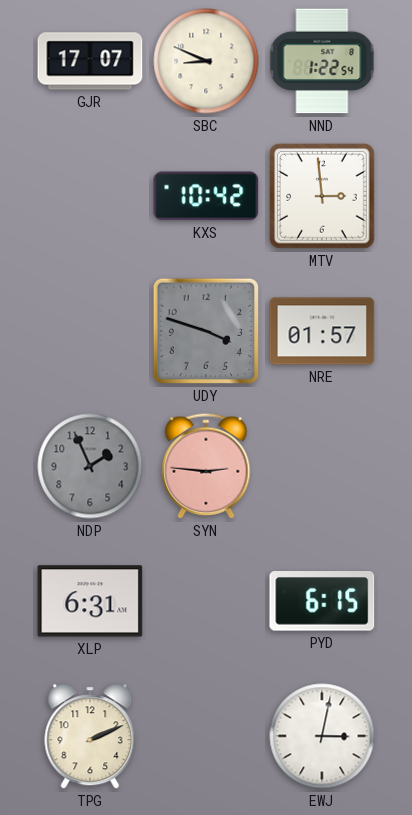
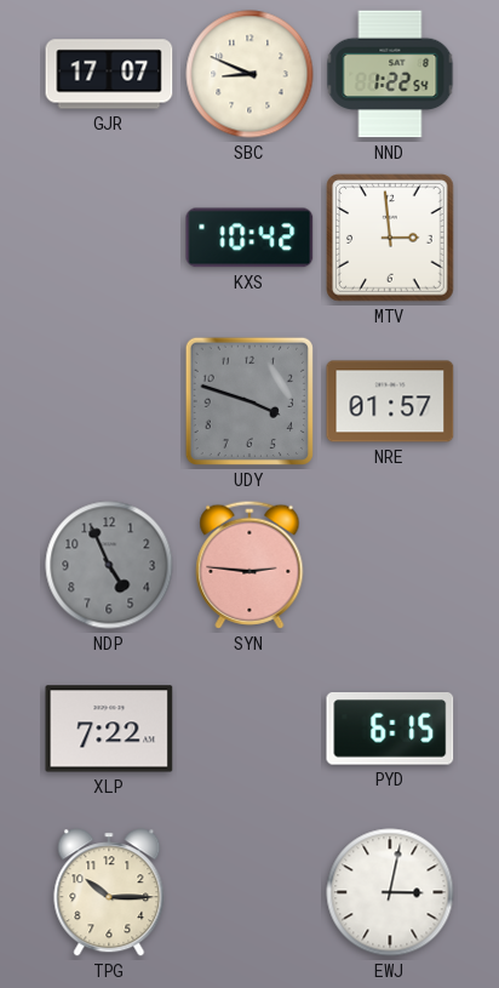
NDP: 1:56 -> 4:56
XLP: 6:31 -> 7:22
TPG: 2:11 -> 10:15
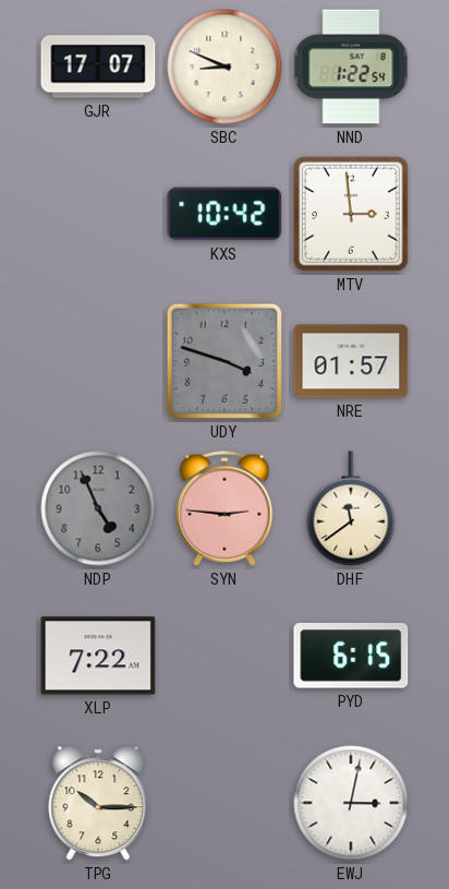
DHF: none -> 11:39
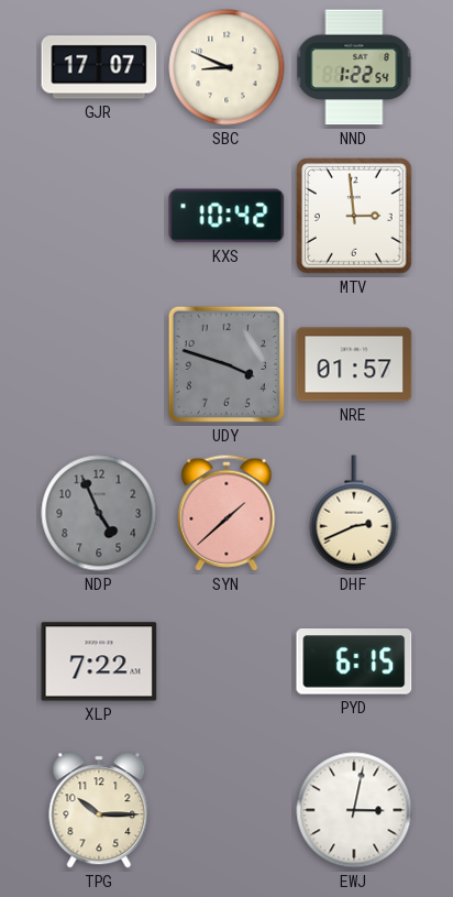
SYN: 2:46 -> 1:38
DHF: 11:39 -> 2:41
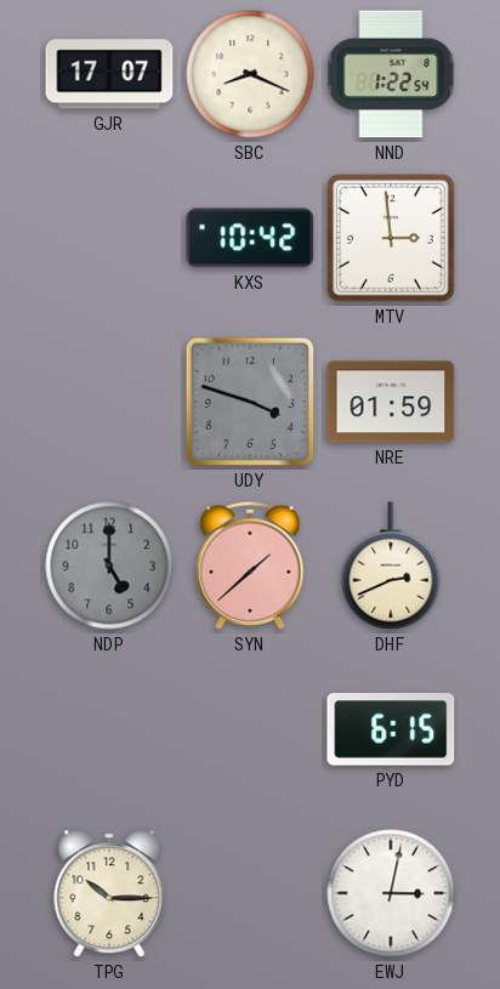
SBC: 8:49 -> 8:19
NRE: 01:57 -> 01:59
NDP: 4:56 -> 5:00
XLP: 7:22 -> none
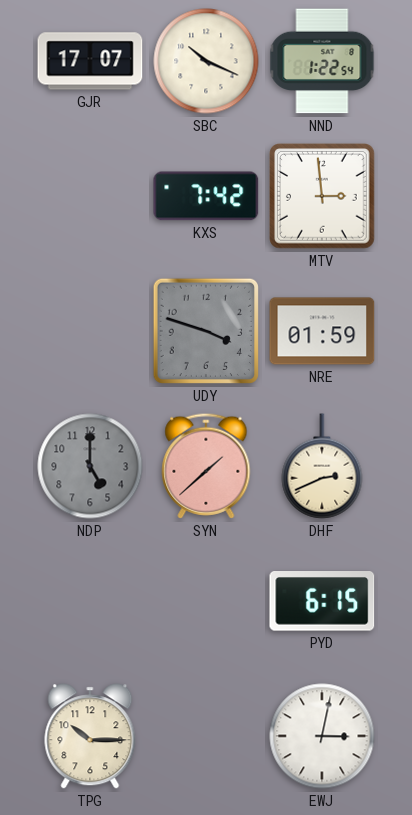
SBC: 8:19 -> 10:19
KXS: 10:42 -> 7:42
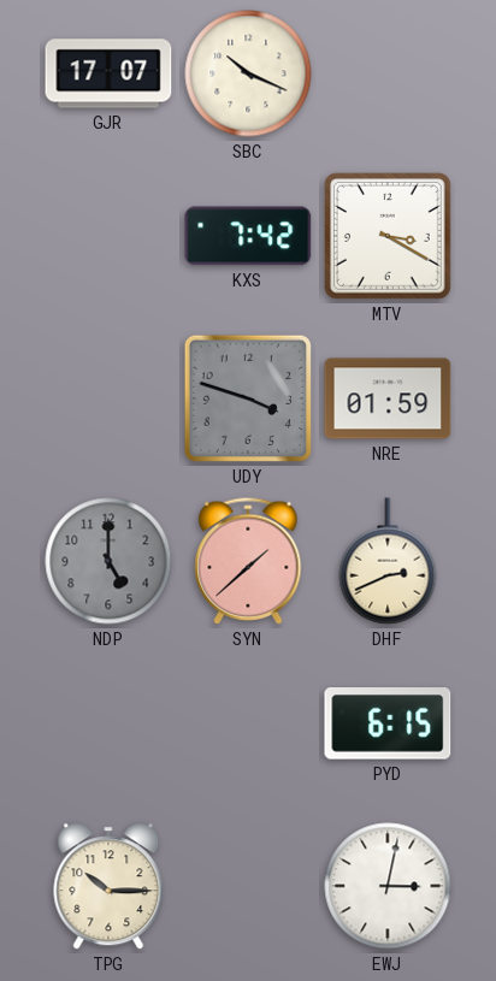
NND: 1:22 -> none
MTV: 2:59 -> 3:20
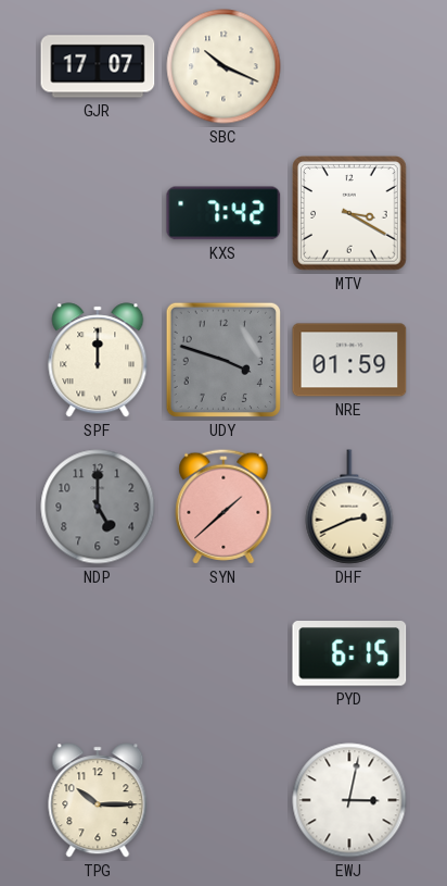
SPF: none -> 12:00
